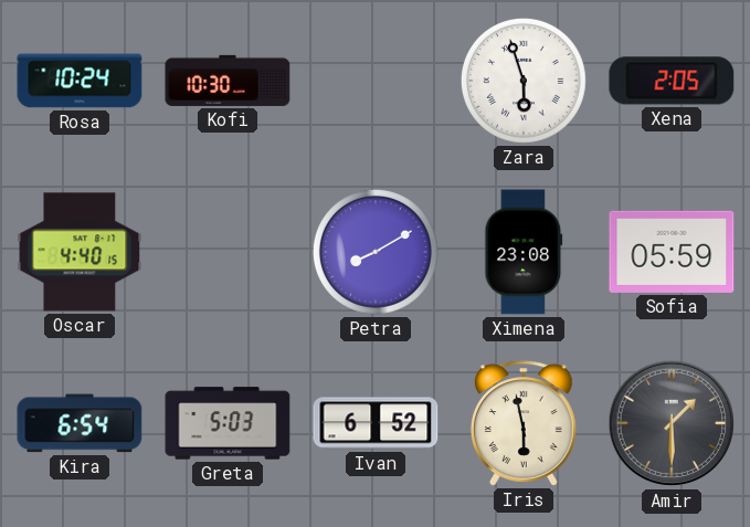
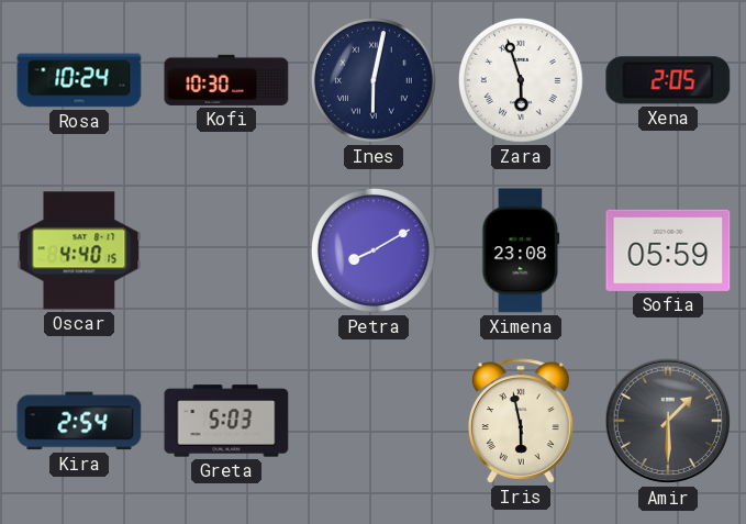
Ines: none -> 6:02
Kira: 6:54 -> 2:54
Ivan: 6:52 -> none
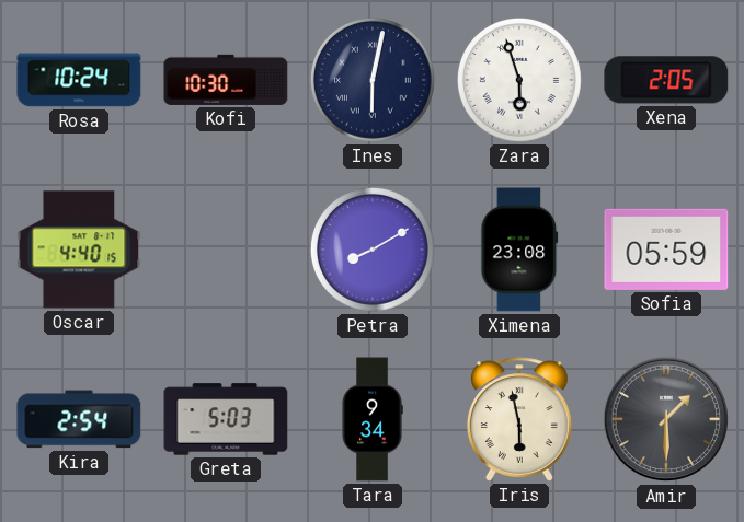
Tara: none -> 9:34
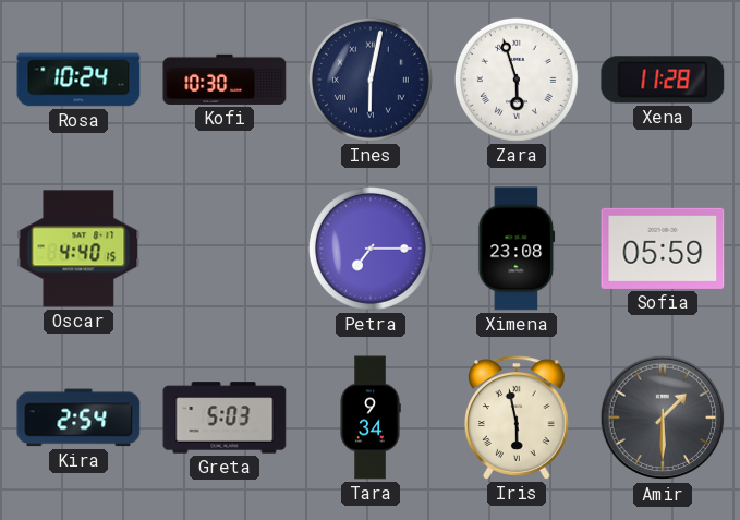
Xena: 2:05 -> 11:28
Petra: 8:10 -> 7:15
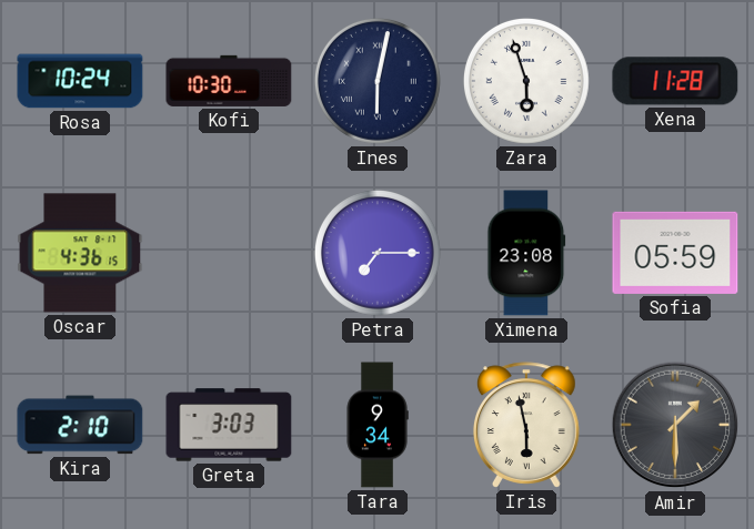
Oscar: 4:40 -> 4:36
Kira: 2:54 -> 2:10
Greta: 5:03 -> 3:03
